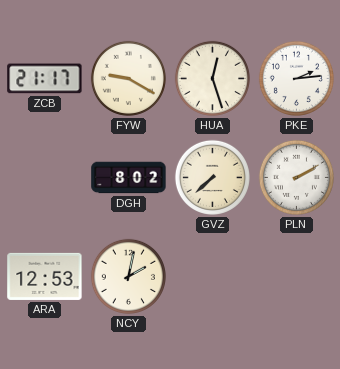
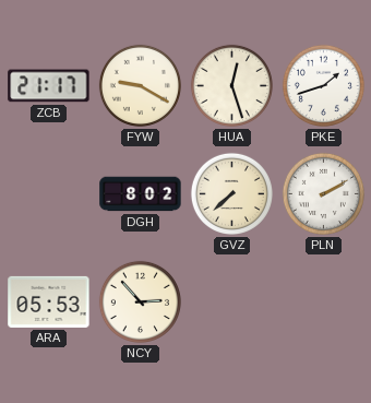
PKE: 2:14 -> 1:42
ARA: 12:53 -> 05:53
NCY: 2:02 -> 2:53
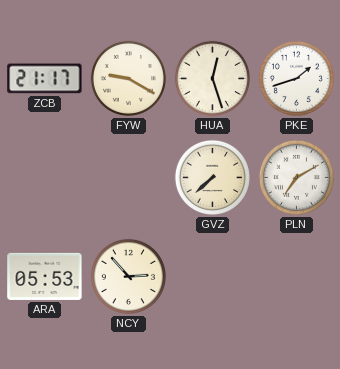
DGH: 8:02 -> none
PLN: 2:10 -> 7:10
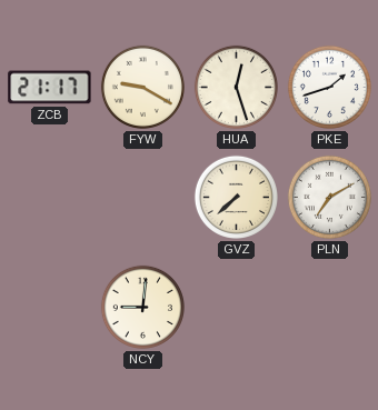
ARA: 05:53 -> none
NCY: 2:53 -> 9:01
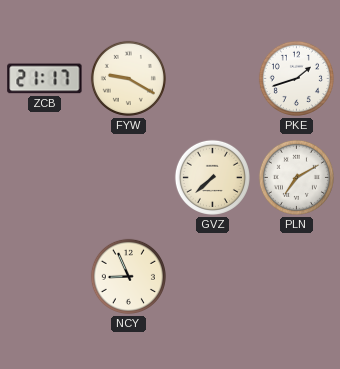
HUA: 12:27 -> none
NCY: 9:01 -> 8:56
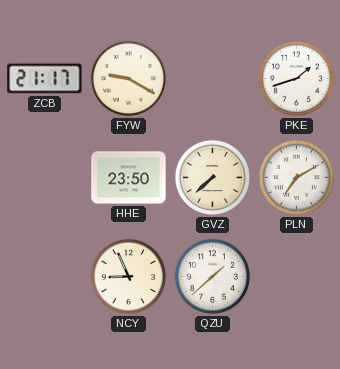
HHE: none -> 23:50
QZU: none -> 1:38
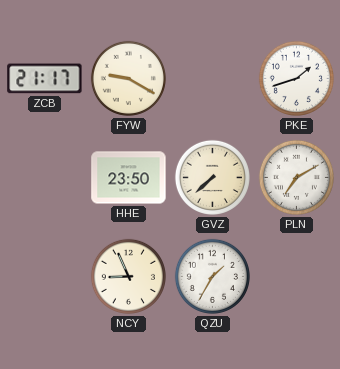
QZU: 1:38 -> 1:35
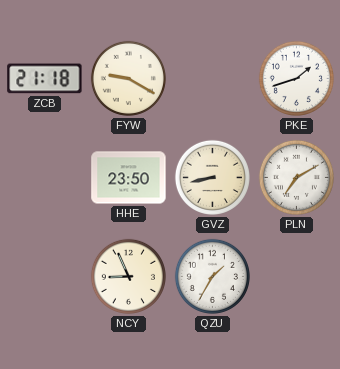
ZCB: 21:17 -> 21:18
GVZ: 7:38 -> 8:43
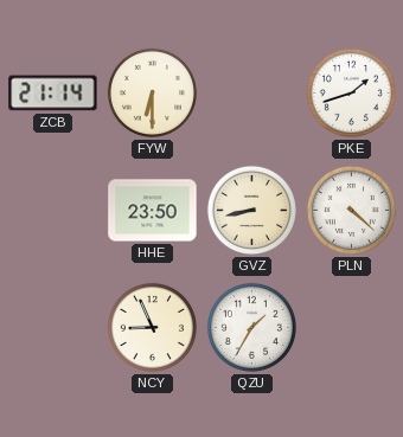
ZCB: 21:18 -> 21:14
FYW: 9:20 -> 6:30
PLN: 7:10 -> 4:22
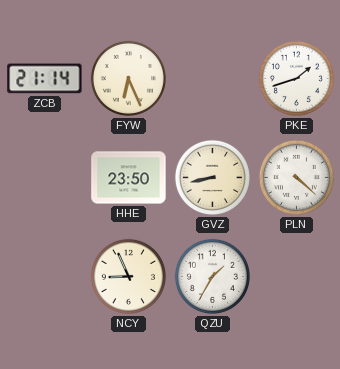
FYW: 6:30 -> 6:26
